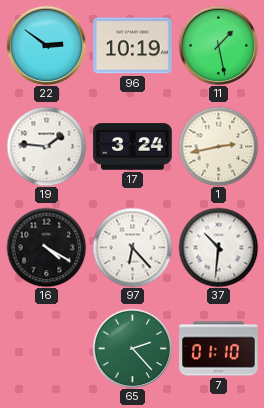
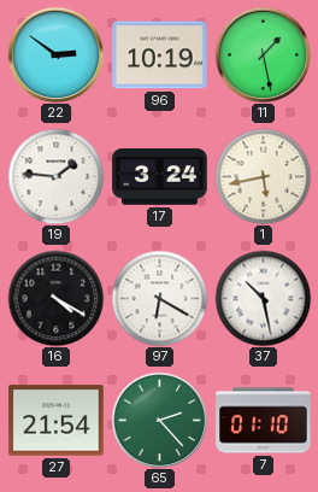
1: 2:43 -> 5:43
97: 6:23 -> 6:20
37: 10:31 -> 10:28
27: none -> 21:54
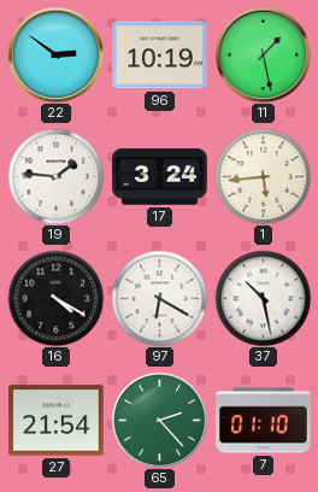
1: 5:43 -> 5:44
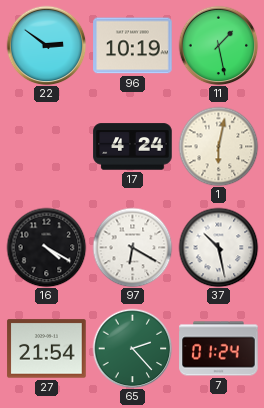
19: 1:46 -> none
17: 3:24 -> 4:24
1: 5:44 -> 6:02
7: 01:10 -> 01:24
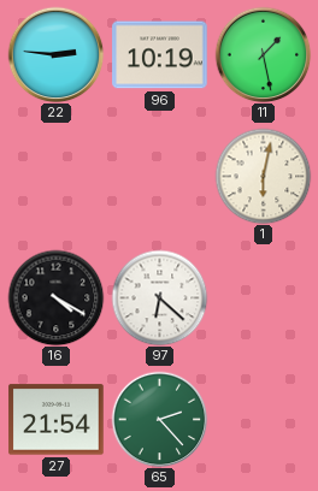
22: 2:51 -> 2:46
17: 4:24 -> none
97: 6:20 -> 6:22
37: 10:28 -> none
7: 01:24 -> none
